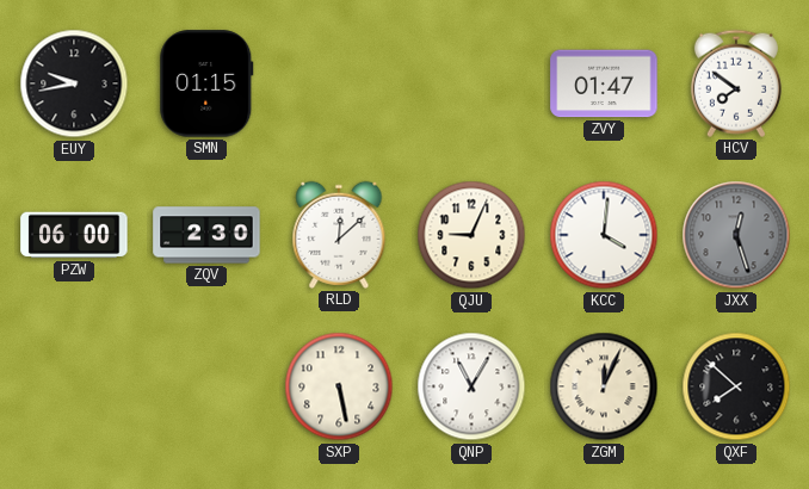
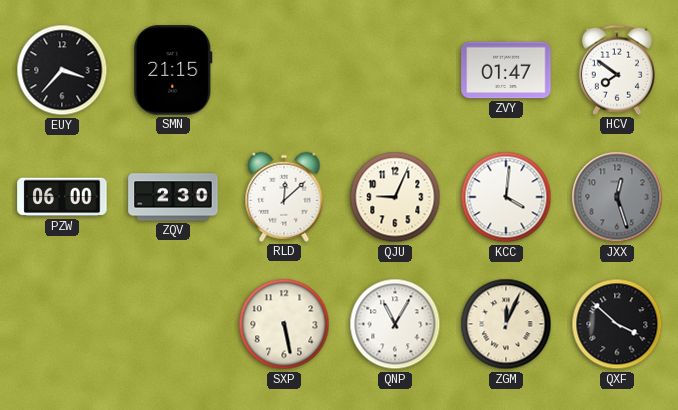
EUY: 9:43 -> 3:37
SMN: 01:15 -> 21:15
QXF: 7:52 -> 3:52
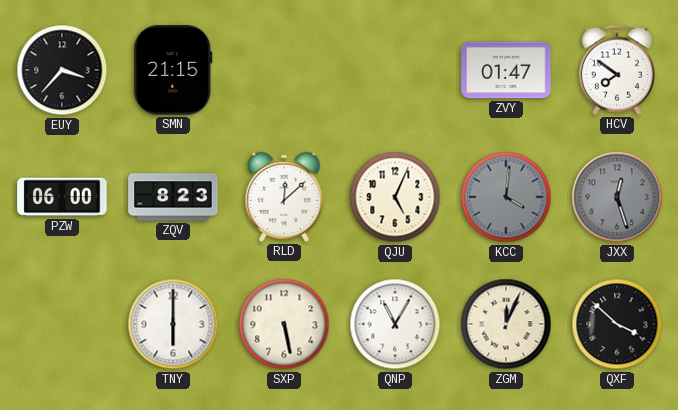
ZQV: 2:30 -> 8:23
QJU: 9:04 -> 5:04
KCC dial: white -> grey
TNY: none -> 6:00
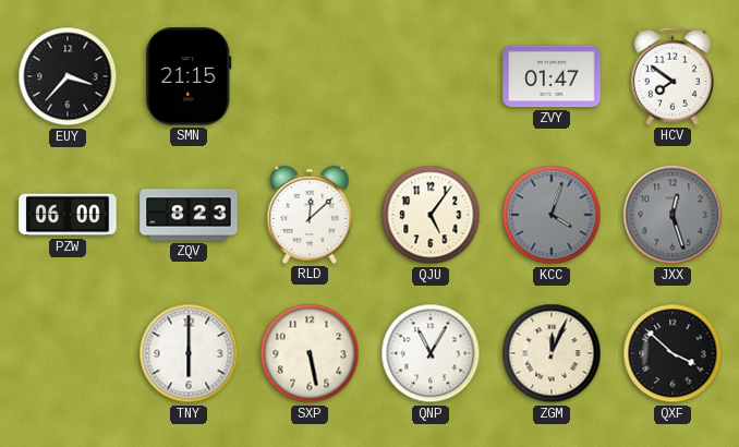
QJU: 5:04 -> 5:06
KCC: 4:01 -> 4:03
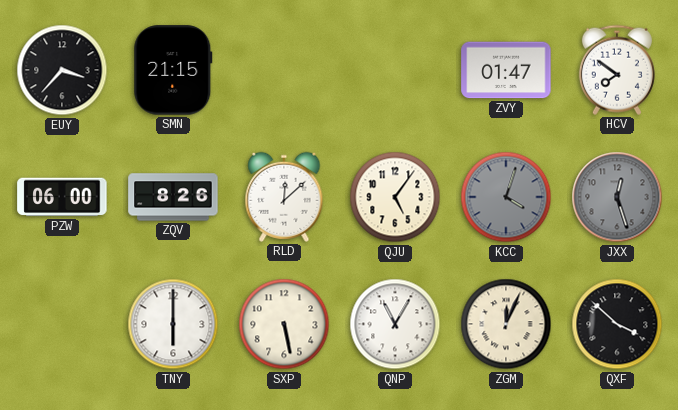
ZQV: 8:23 -> 8:26
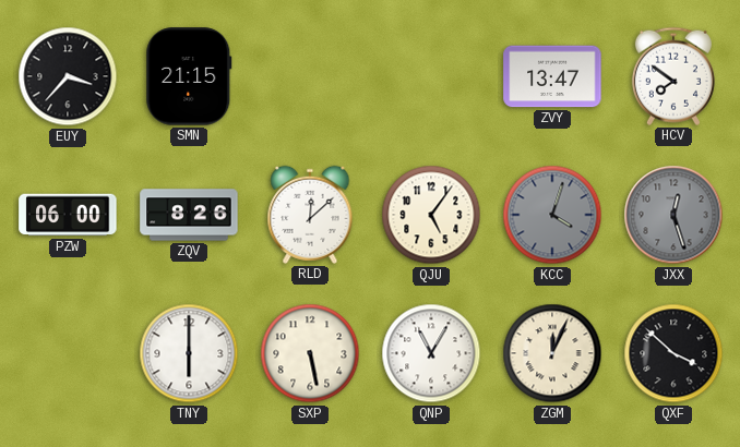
ZVY: 01:47 -> 13:47
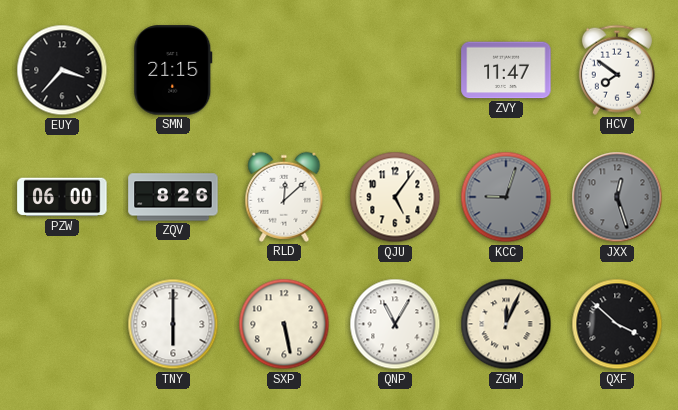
ZVY: 13:47 -> 11:47
KCC: 4:03 -> 9:03
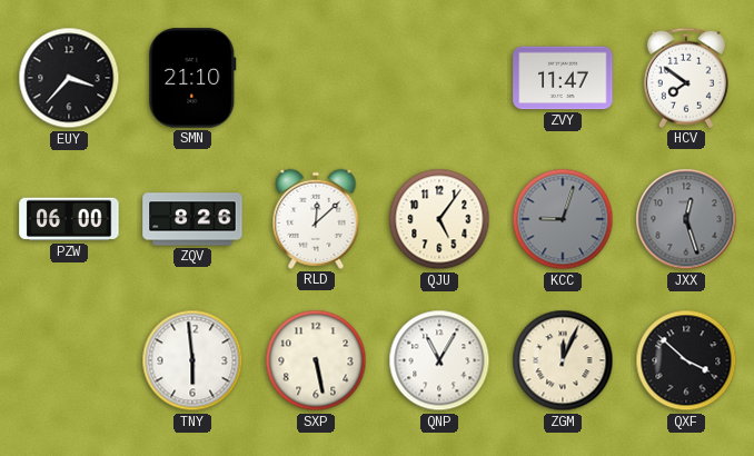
SMN: 21:15 -> 21:10
TNY: 6:00 -> 5:59
